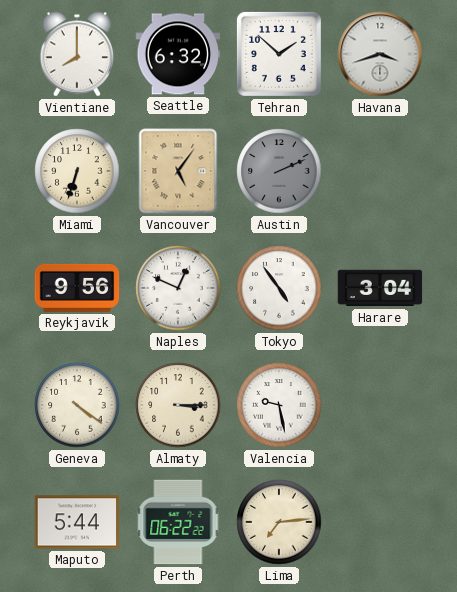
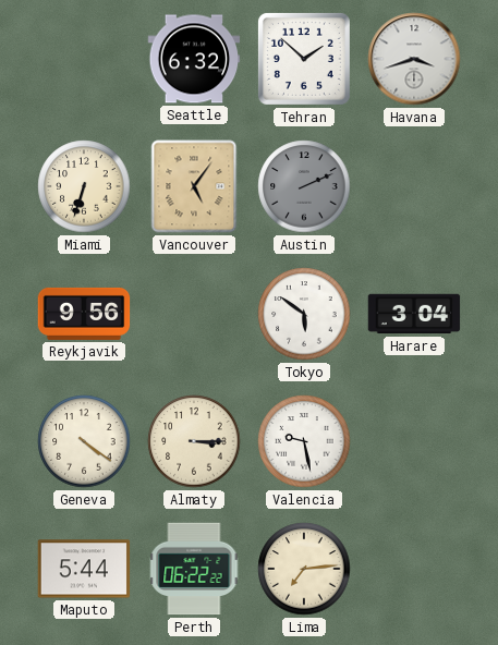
Vientiane: 8:00 -> none
Naples: 12:49 -> none
Tokyo: 4:54 -> 5:51
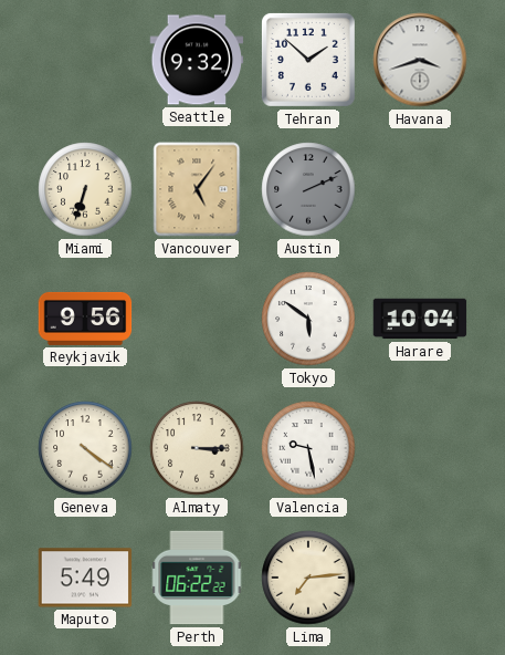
Seattle: 6:32 -> 9:32
Harare: 3:04 -> 10:04
Maputo: 5:44 -> 5:49
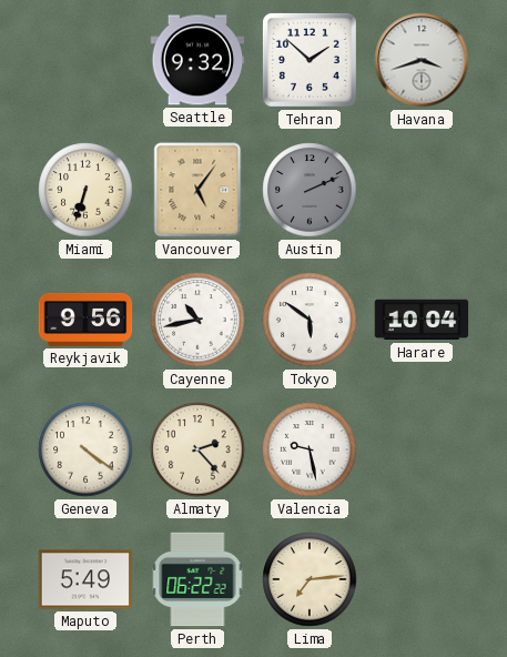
Cayenne: none -> 10:43
Almaty: 3:15 -> 2:23
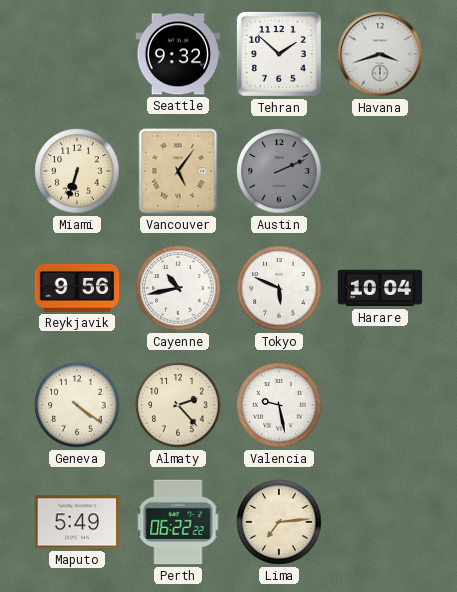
Tokyo: 5:51 -> 5:49
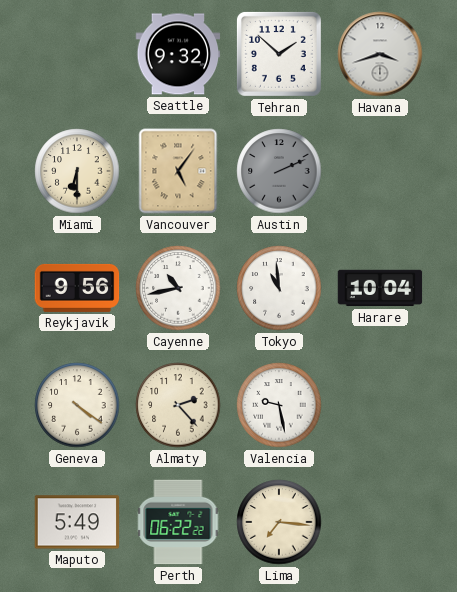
Miami: 6:33 -> 6:30
Tokyo: 5:49 -> 10:59
Lima: 7:14 -> 7:16
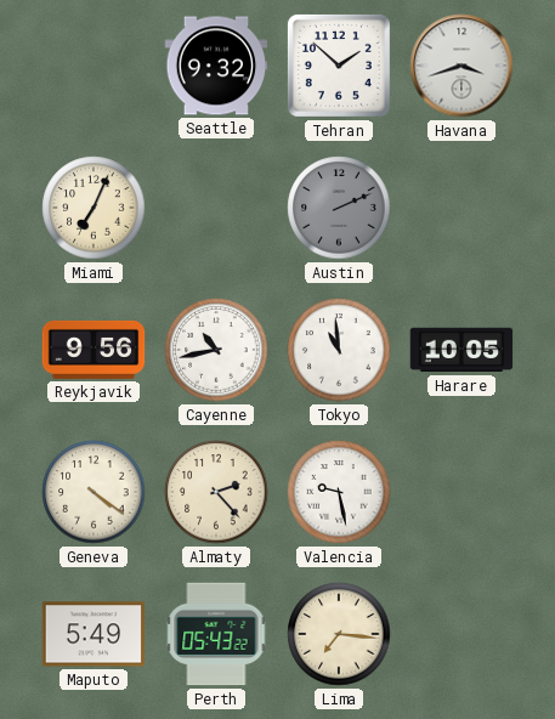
Miami: 6:30 -> 7:04
Vancouver: 5:06 -> none
Harare: 10:04 -> 10:05
Perth: 06:22 -> 05:43
